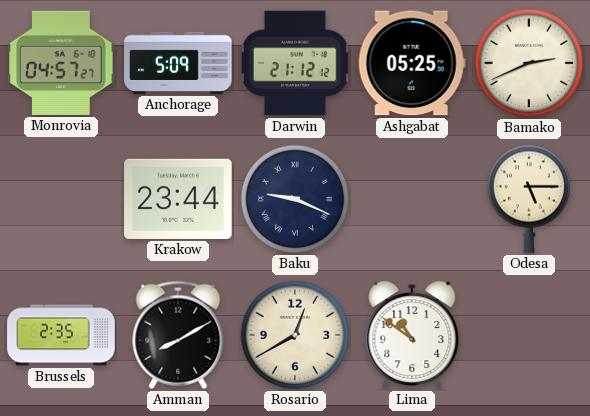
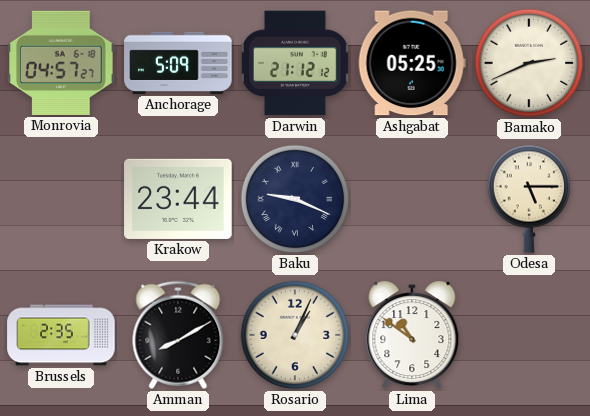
Rosario: 12:40 -> 1:04
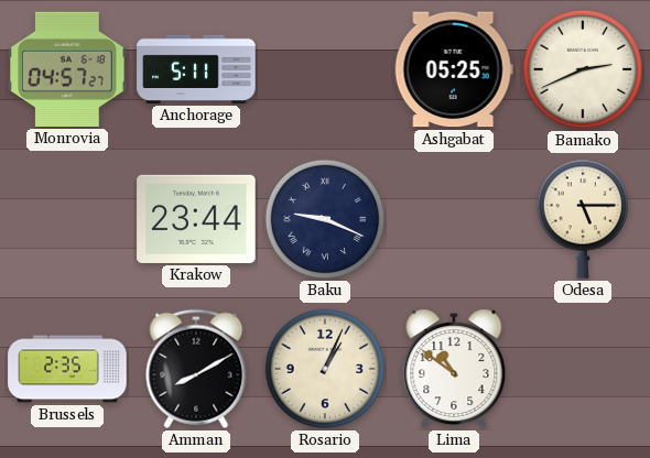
Anchorage: 5:09 -> 5:11
Darwin: 21:12 -> none
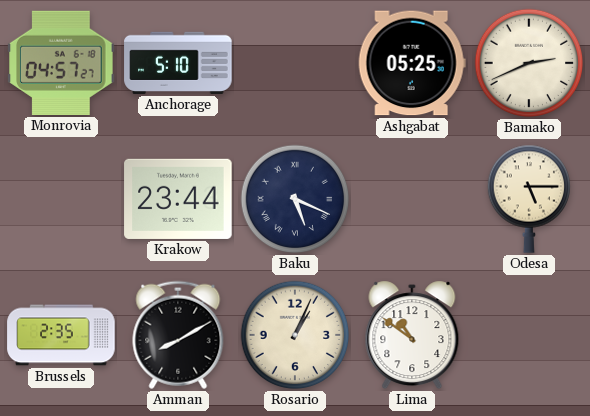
Anchorage: 5:11 -> 5:10
Baku: 9:19 -> 5:19
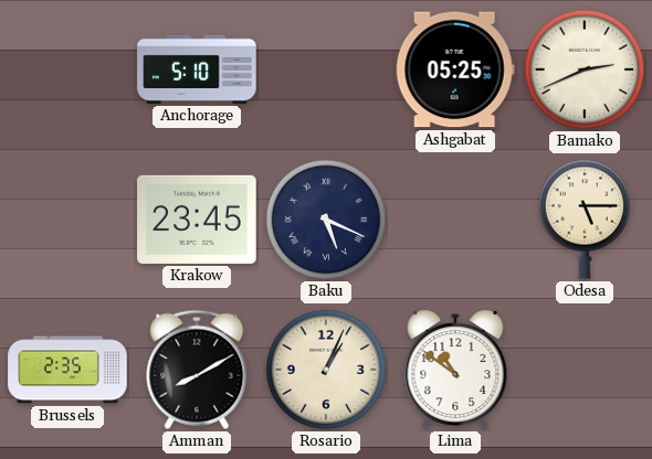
Monrovia: 04:57 -> none
Krakow: 23:44 -> 23:45
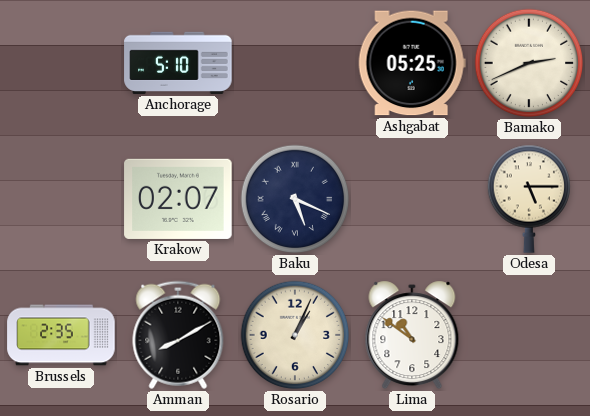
Krakow: 23:45 -> 02:07
